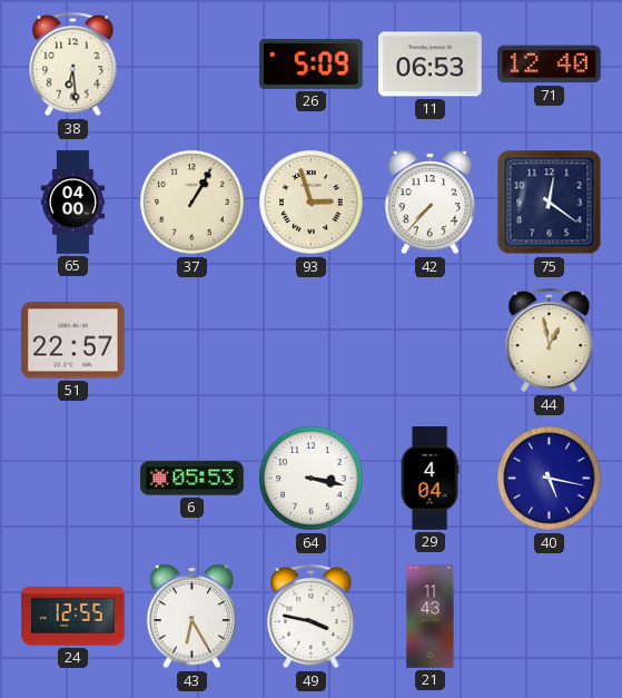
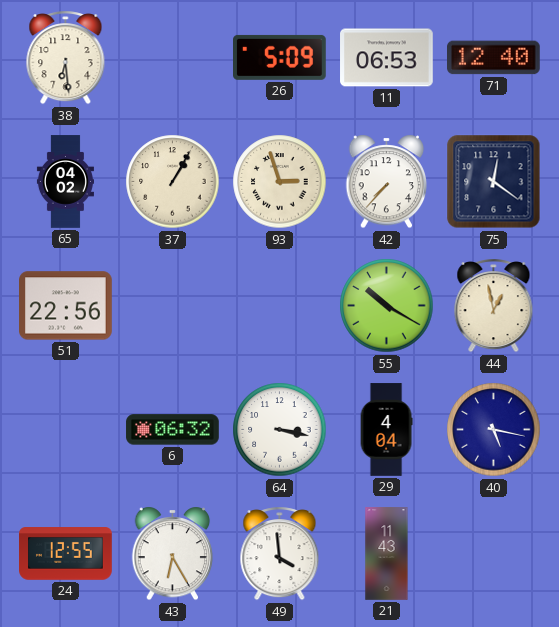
65: 04:00 -> 04:02
51: 22:57 -> 22:56
55: none -> 10:20
6: 05:53 -> 06:32
49: 3:47 -> 3:59
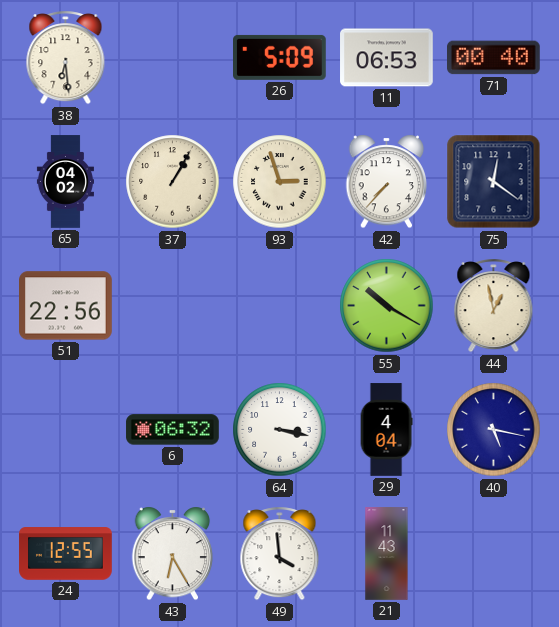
71: 12:40 -> 00:40
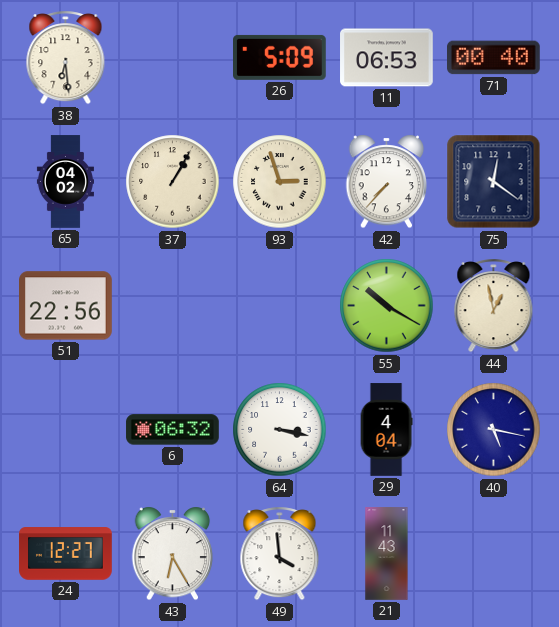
24: 12:55 -> 12:27
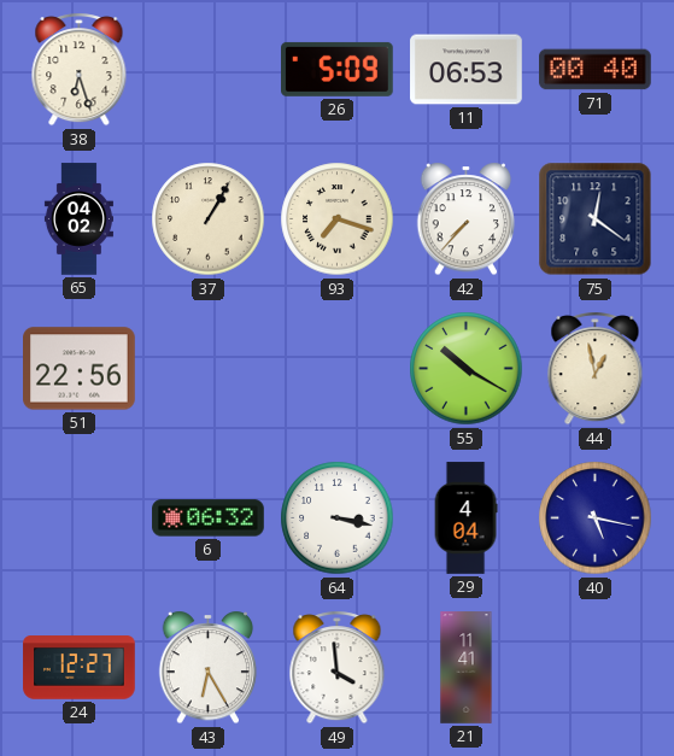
38: 6:29 -> 6:27
93: 2:57 -> 7:18
21: 11:43 -> 11:41
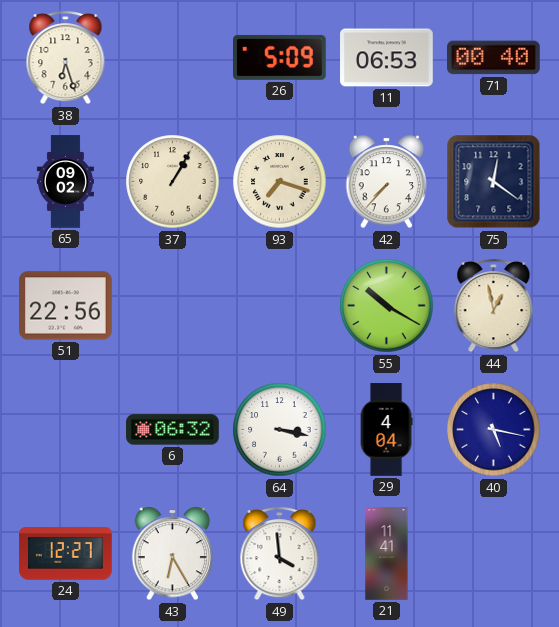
65: 04:02 -> 09:02
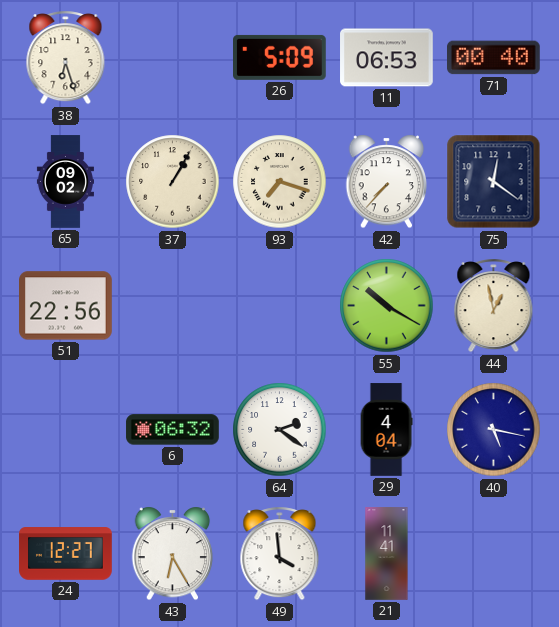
64: 3:17 -> 2:21
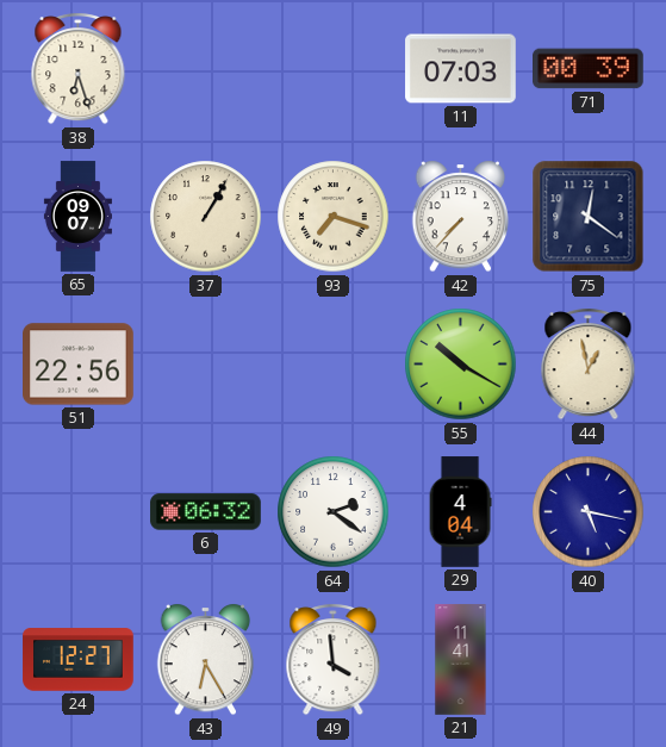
26: 5:09 -> none
11: 06:53 -> 07:03
71: 00:40 -> 00:39
65: 09:02 -> 09:07
